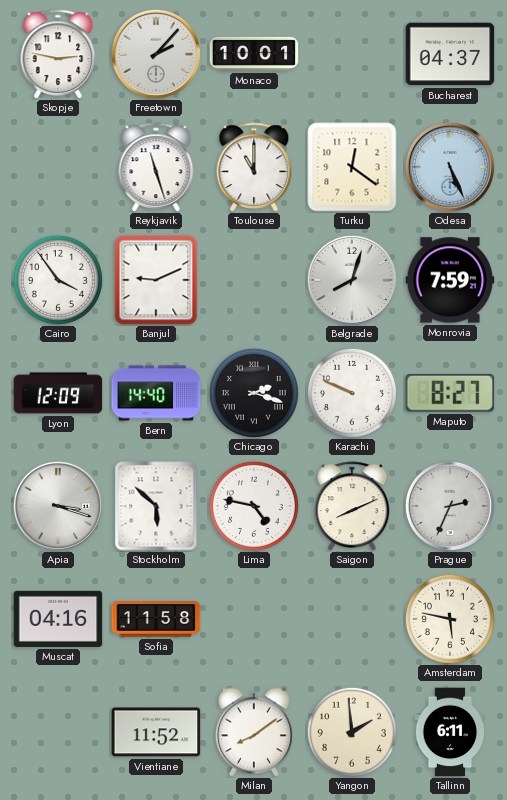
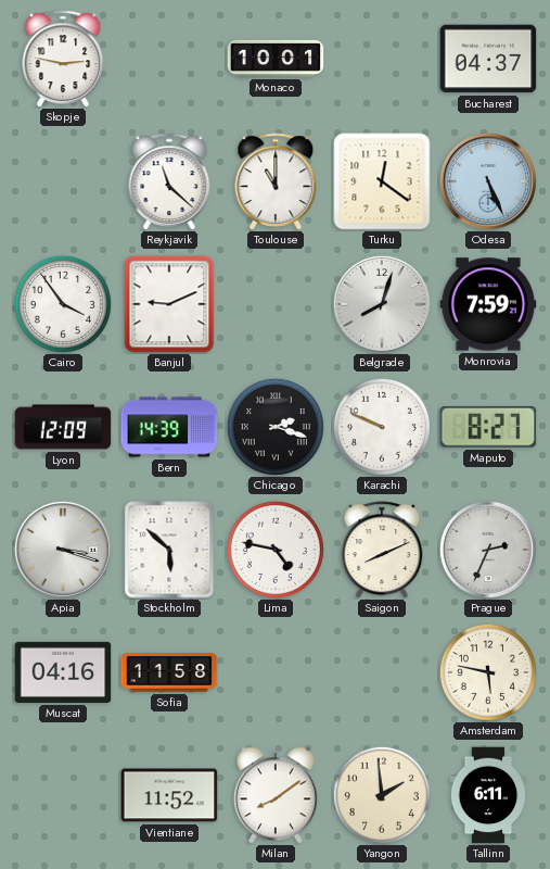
Freetown: 2:07 -> none
Reykjavik: 11:27 -> 11:22
Bern: 14:40 -> 14:39
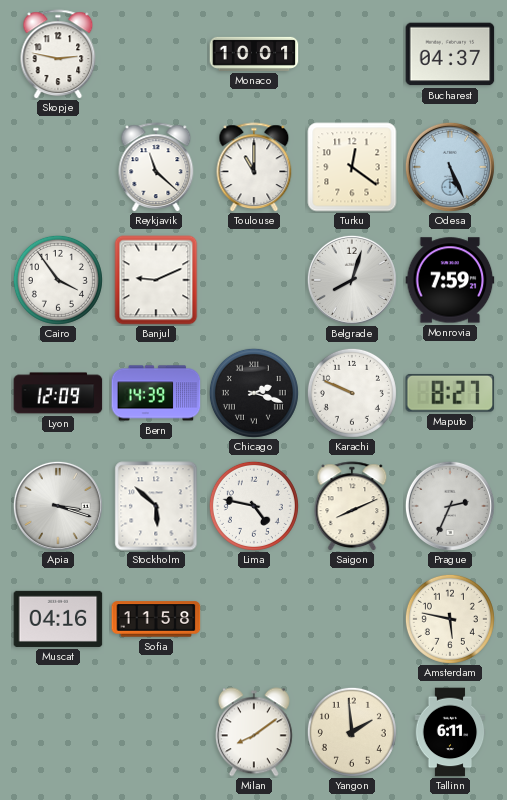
Vientiane: 11:52 -> none
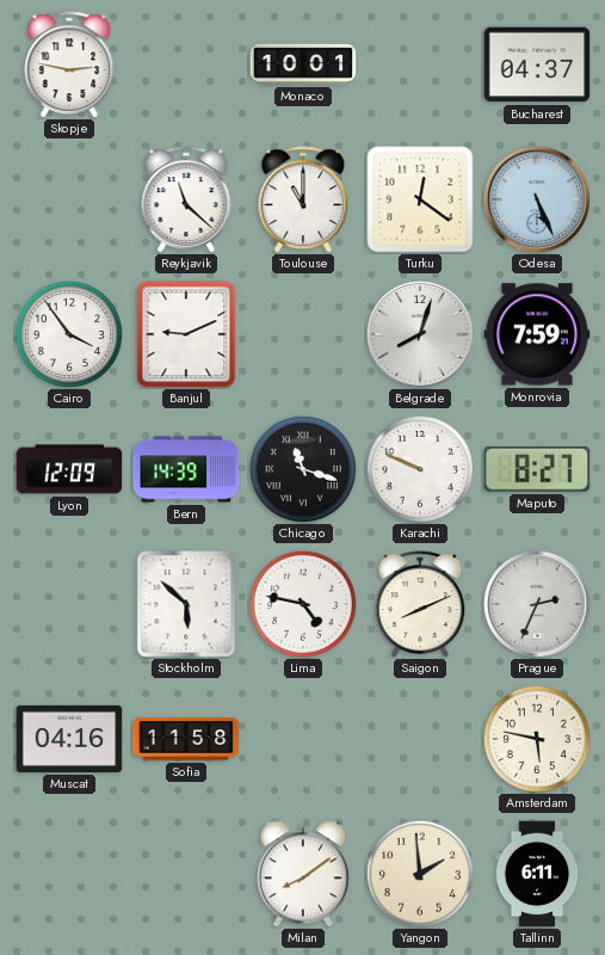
Chicago: 2:18 -> 11:18
Apia: 3:18 -> none
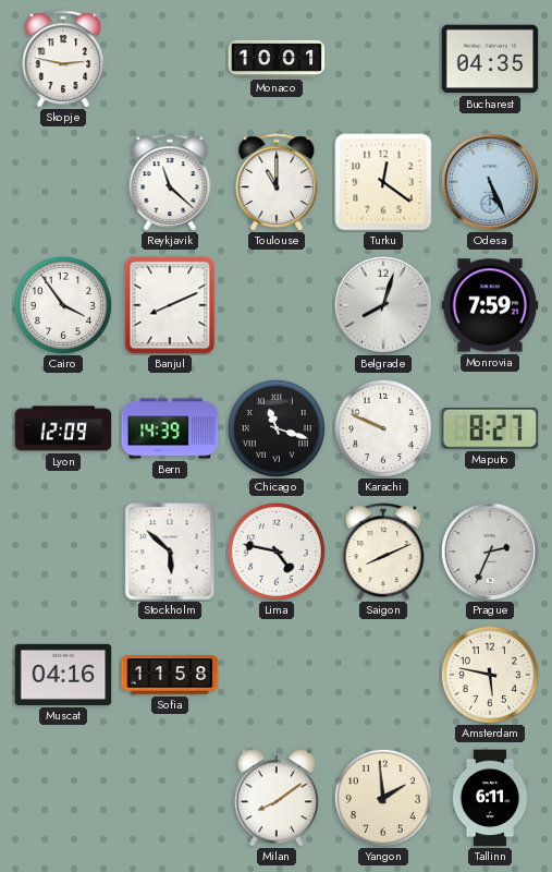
Bucharest: 04:37 -> 04:35
Banjul: 9:11 -> 8:11
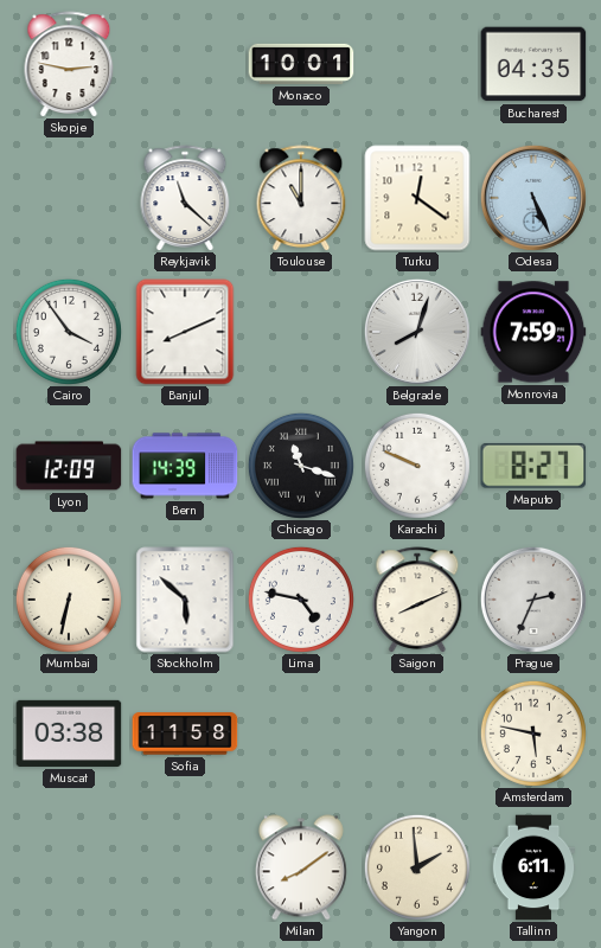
Mumbai: none -> 6:32
Muscat: 04:16 -> 03:38
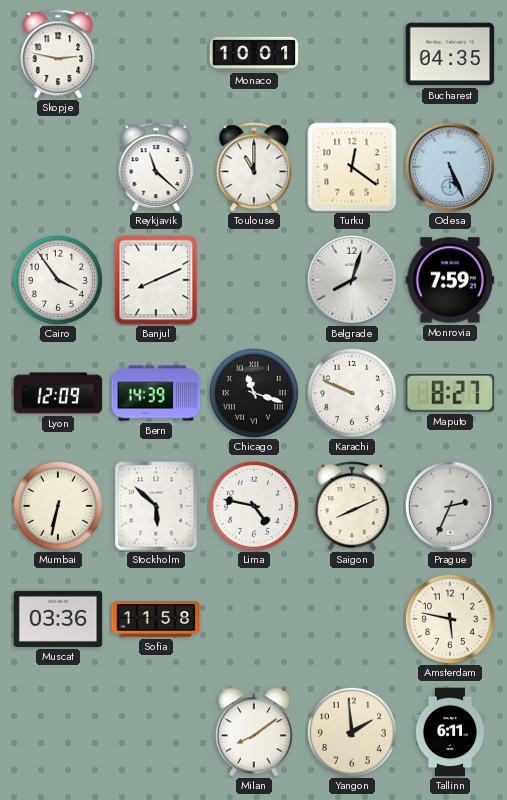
Muscat: 03:38 -> 03:36
